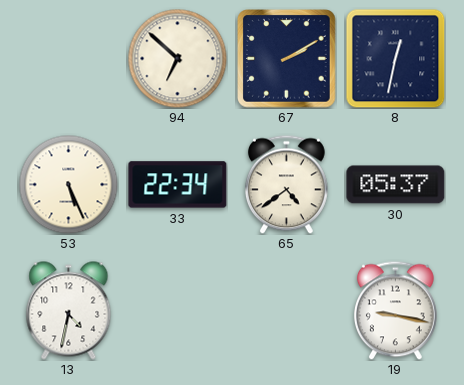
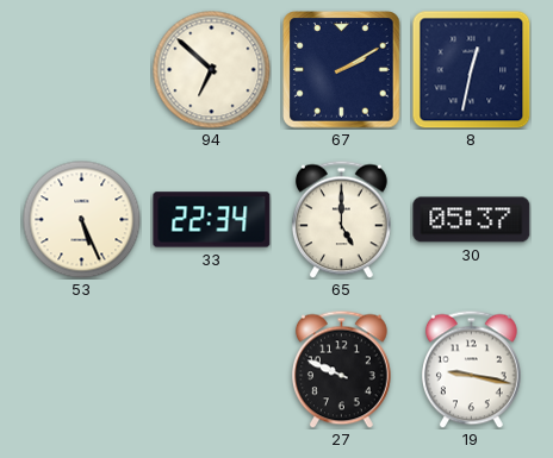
65: 4:39 -> 5:00
13: 4:32 -> none
27: none -> 9:49
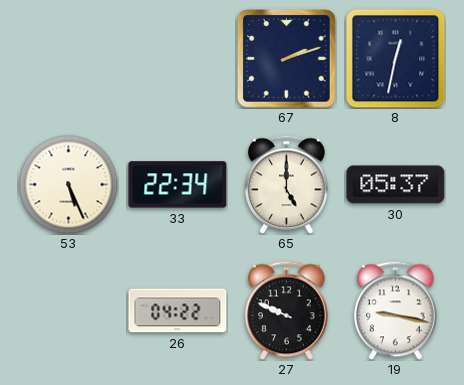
94: 6:52 -> none
67: 2:10 -> 2:12
26: none -> 04:22
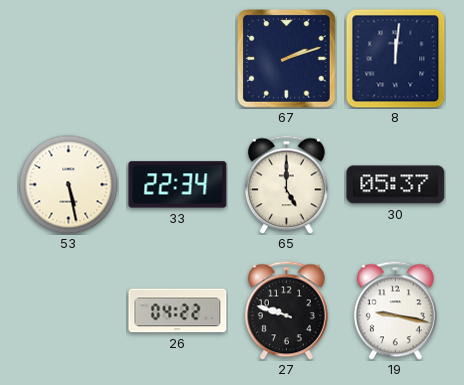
8: 12:32 -> 12:01
53: 5:26 -> 5:28
27: 9:49 -> 9:48
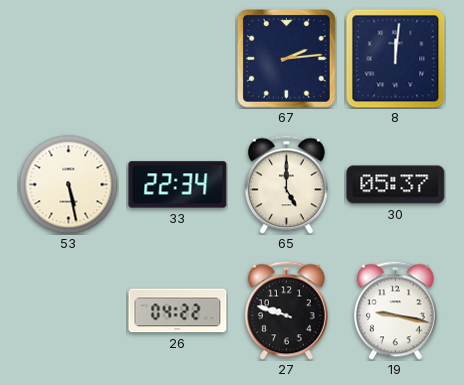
67: 2:12 -> 2:14
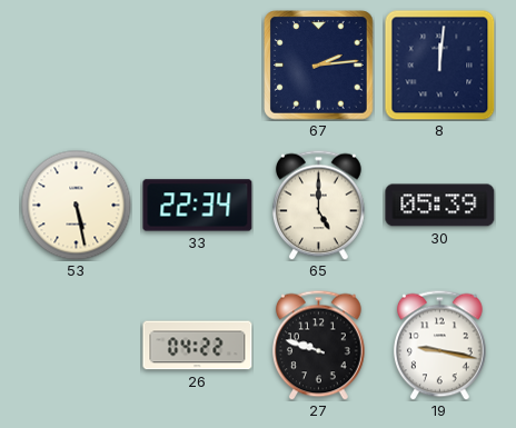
30: 05:37 -> 05:39
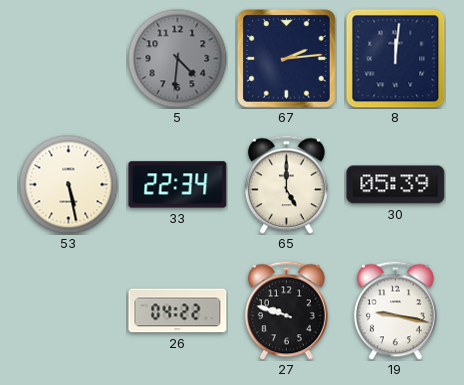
5: none -> 4:31
